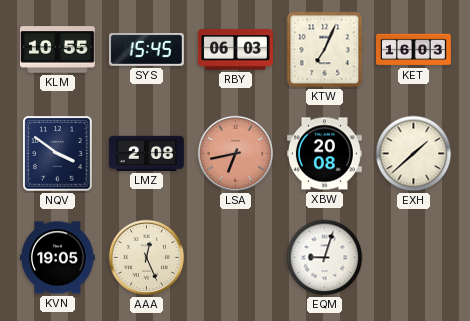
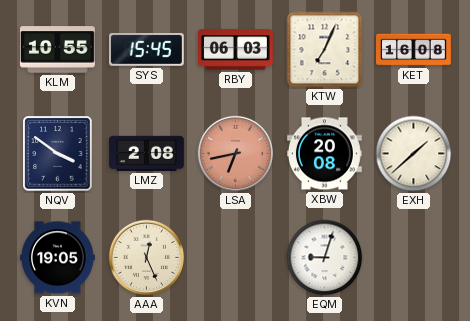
KET: 16:03 -> 16:08
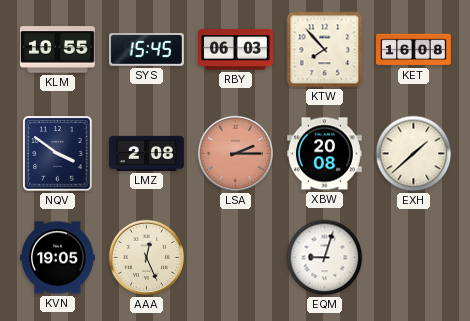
KTW: 7:04 -> 7:53
LSA: 6:43 -> 2:15
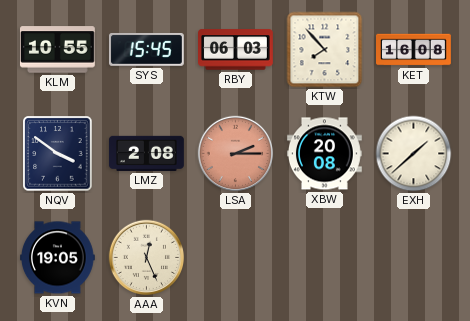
EQM: 9:03 -> none
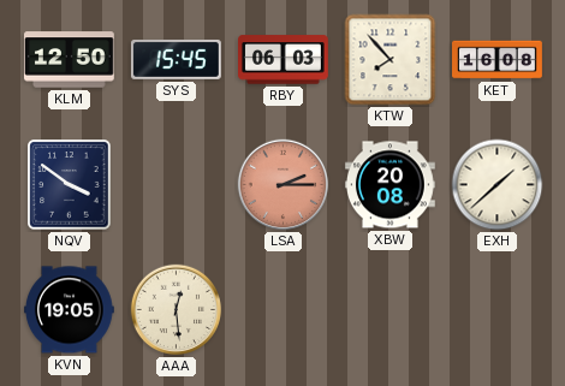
KLM: 10:55 -> 12:50
LMZ: 2:08 -> none
AAA: 12:26 -> 12:29
